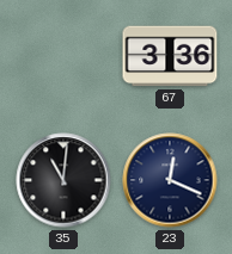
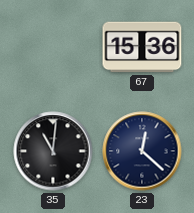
67: 3:36 -> 15:36
23: 12:19 -> 12:22
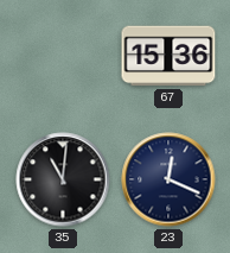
23: 12:22 -> 12:19
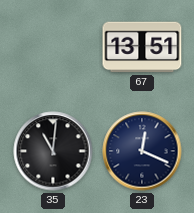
67: 15:36 -> 13:51
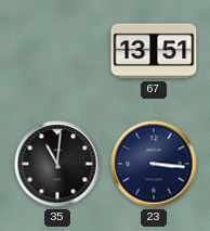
23: 12:19 -> 3:16
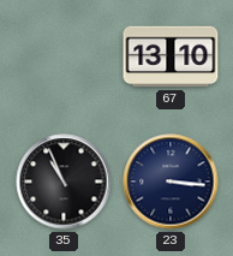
67: 13:51 -> 13:10
35: 11:01 -> 10:56
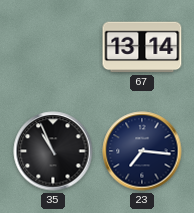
67: 13:10 -> 13:14
23: 3:16 -> 7:16
